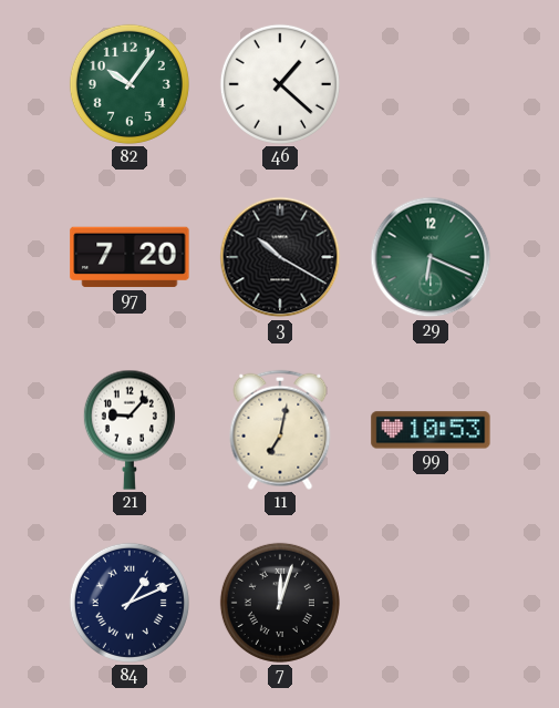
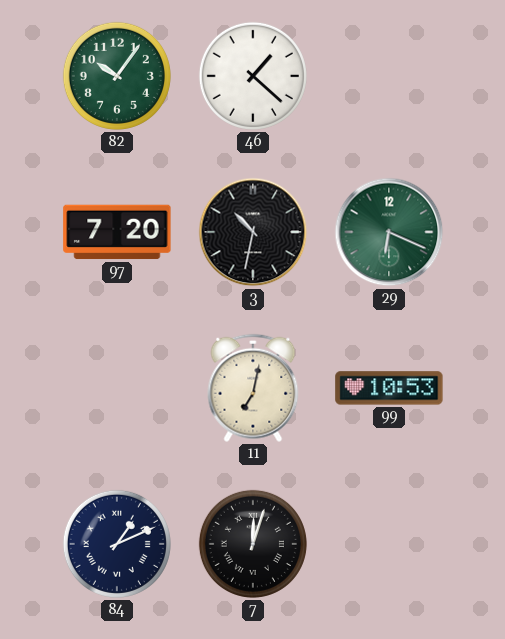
3: 10:20 -> 10:32
21: 9:07 -> none
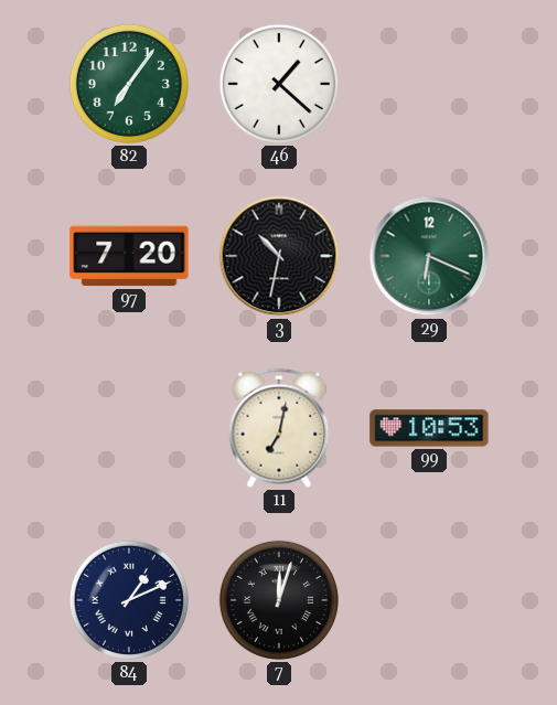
82: 10:06 -> 7:06
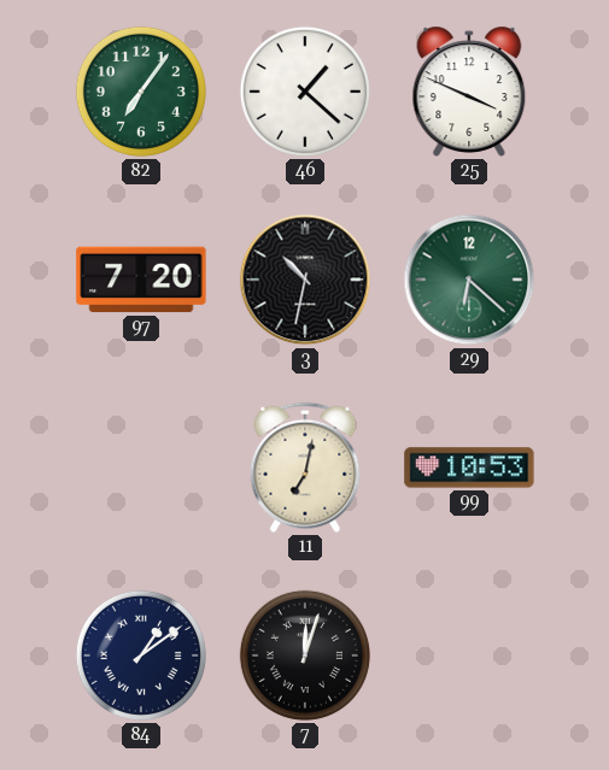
25: none -> 3:49
29: 6:19 -> 6:22
84: 1:11 -> 1:09
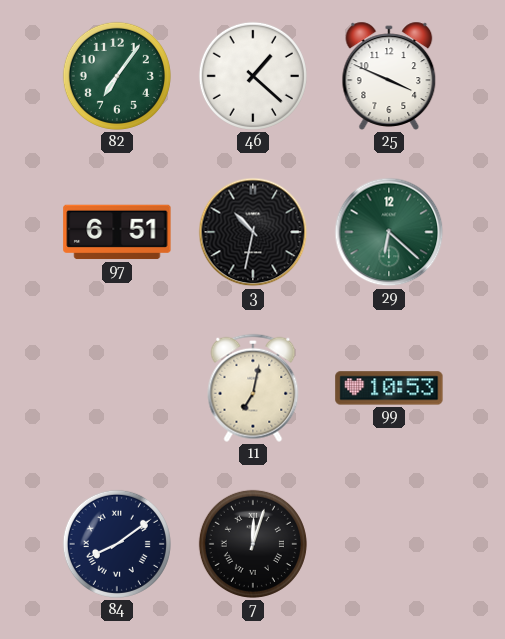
97: 7:20 -> 6:51
84: 1:09 -> 8:09
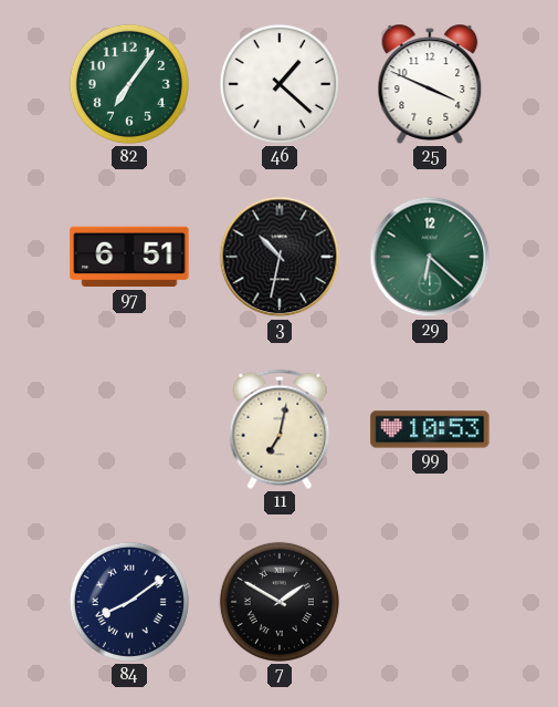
7: 12:03 -> 1:50
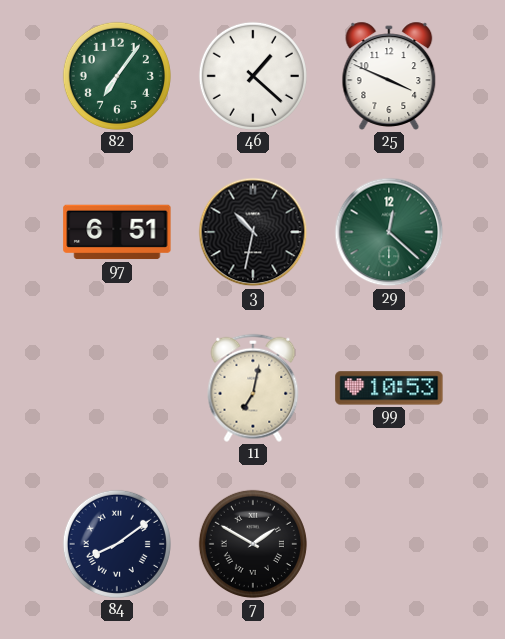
29: 6:22 -> 12:22
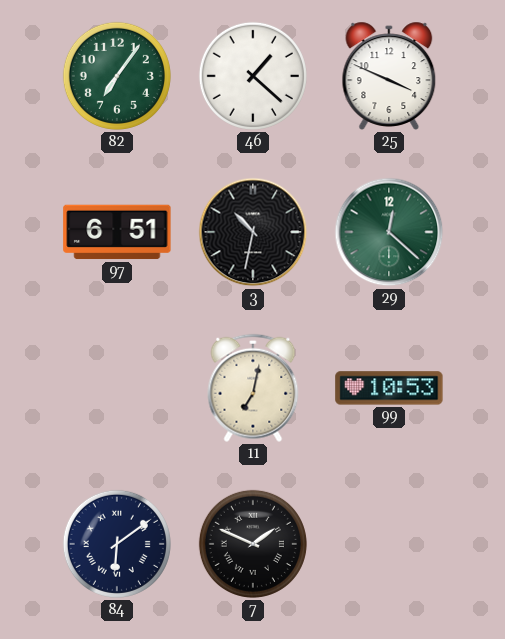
84: 8:09 -> 6:09
7: 1:50 -> 1:49
